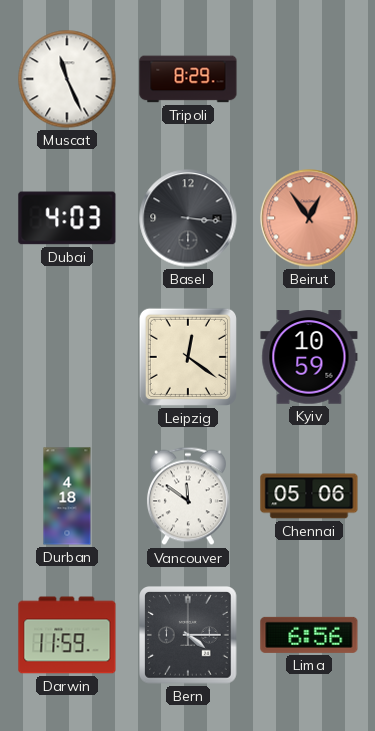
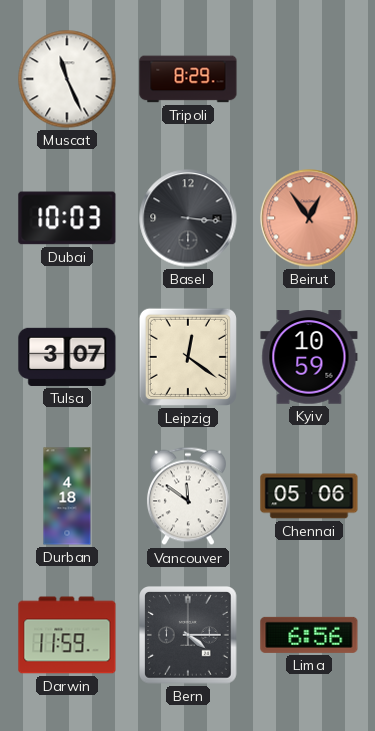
Dubai: 4:03 -> 10:03
Tulsa: none -> 3:07
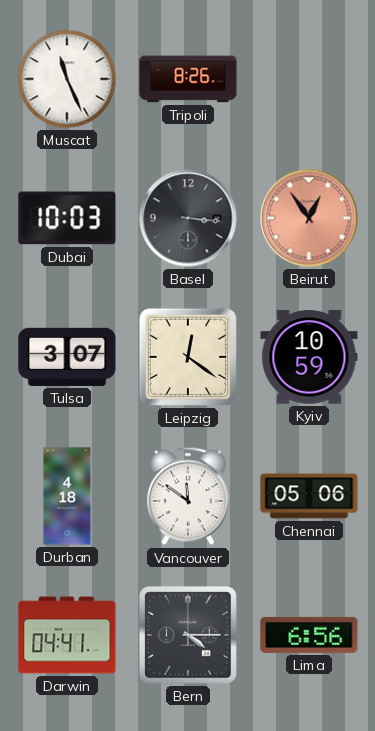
Tripoli: 8:29 -> 8:26
Darwin: 11:59 -> 04:41
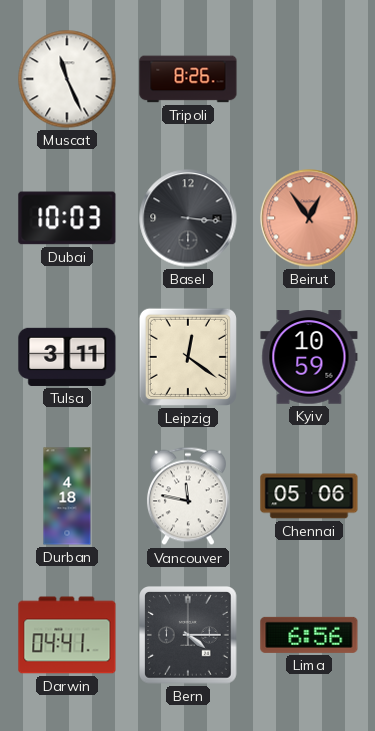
Tulsa: 3:07 -> 3:11
Vancouver: 11:51 -> 11:47
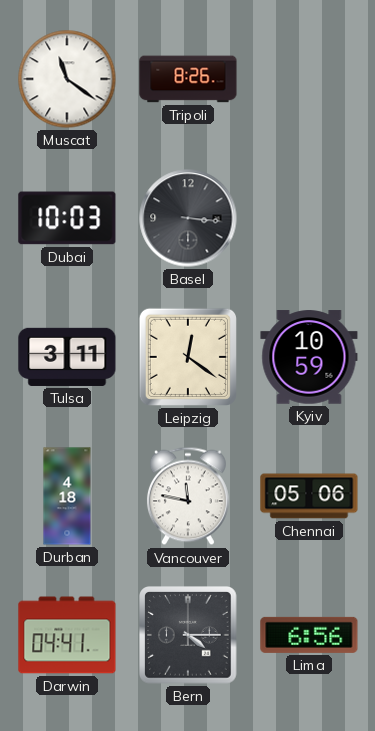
Muscat: 11:26 -> 11:21
Beirut: 12:54 -> none
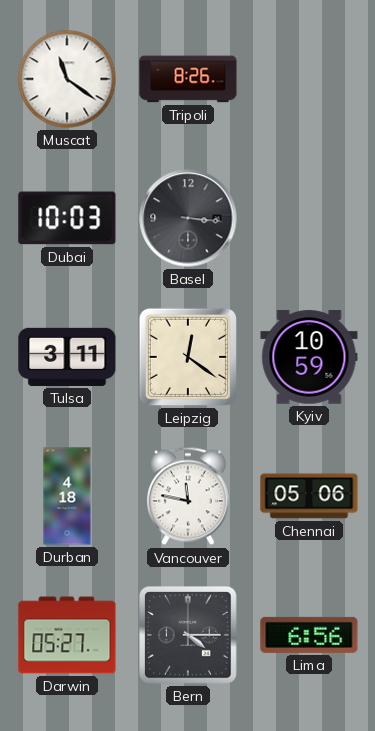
Darwin: 04:41 -> 05:27
